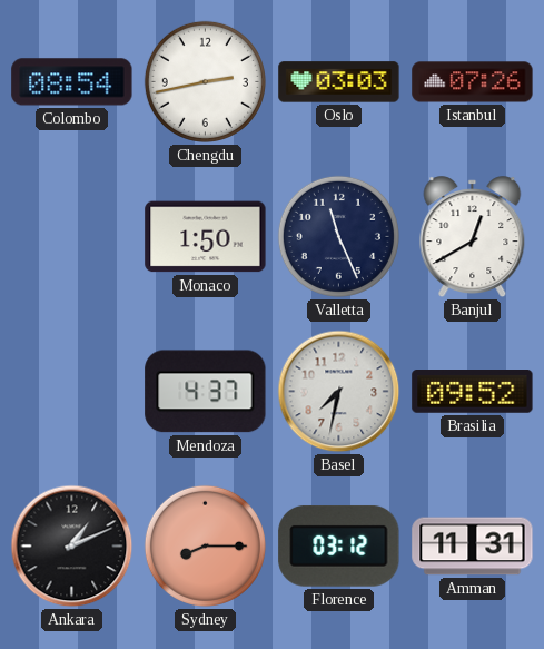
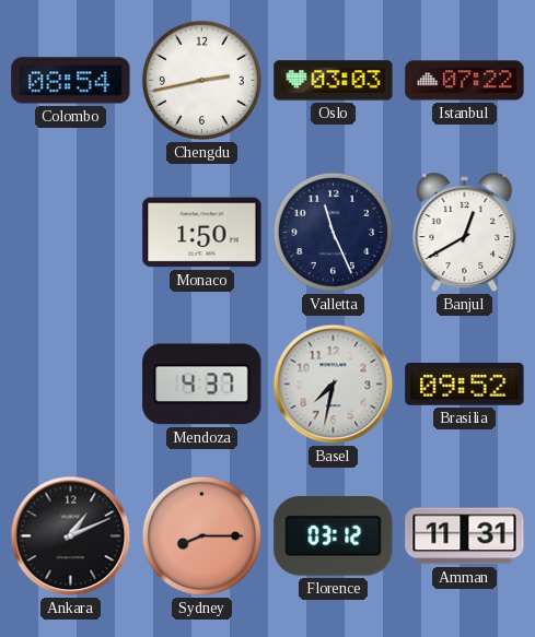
Istanbul: 07:26 -> 07:22
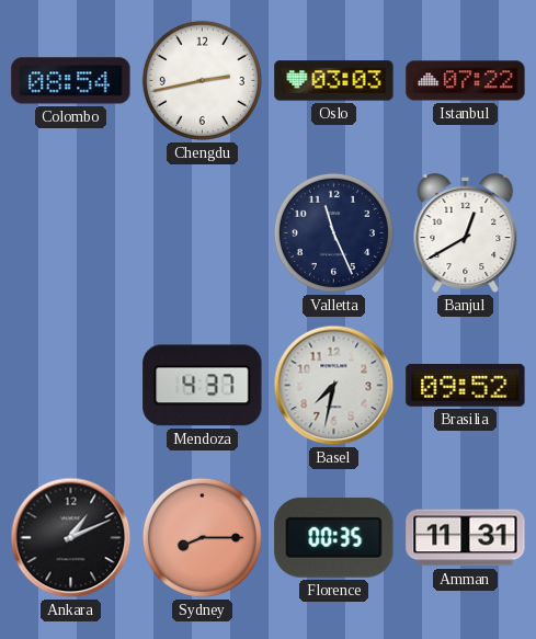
Monaco: 1:50 -> none
Florence: 03:12 -> 00:35
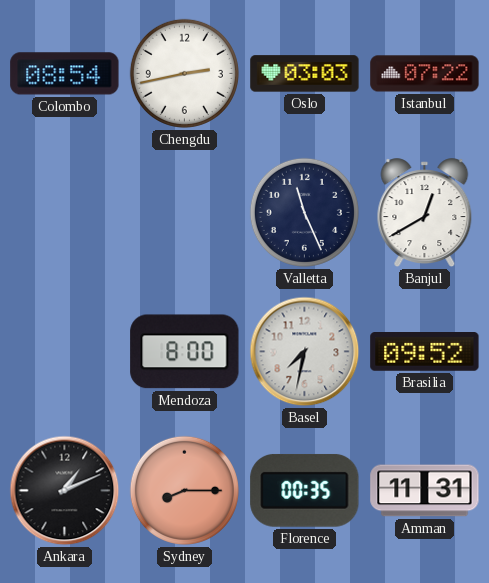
Mendoza: 4:37 -> 8:00
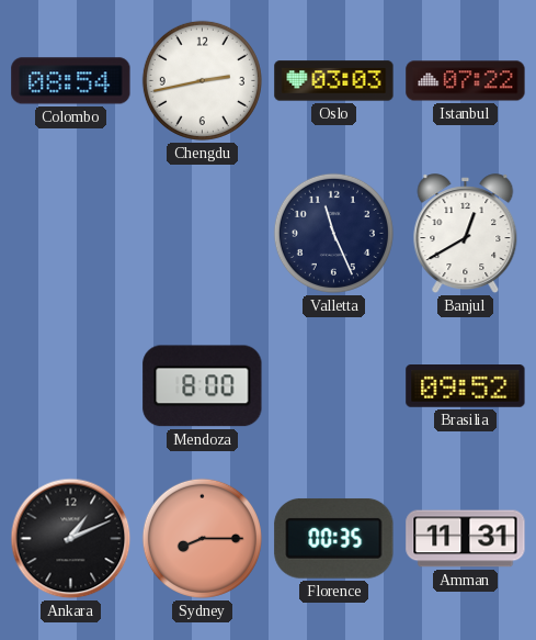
Basel: 7:32 -> none
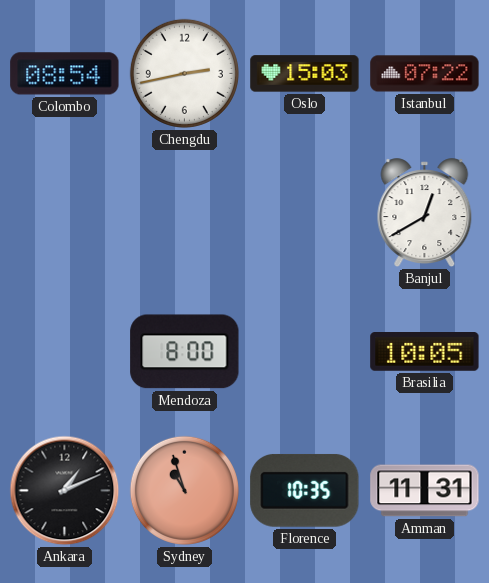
Oslo: 03:03 -> 15:03
Valletta: 11:26 -> none
Brasilia: 09:52 -> 10:05
Sydney: 8:15 -> 10:57
Florence: 00:35 -> 10:35
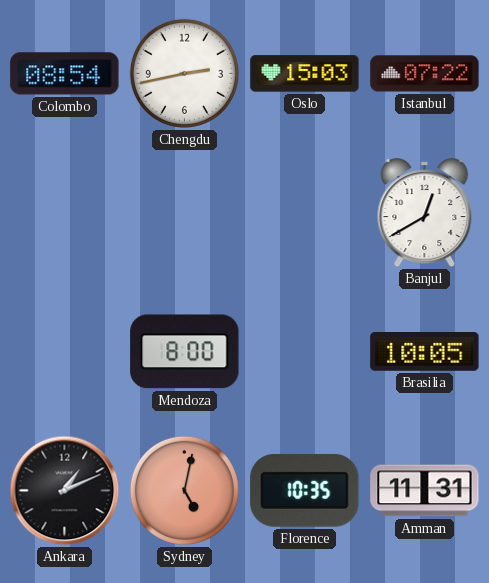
Sydney: 10:57 -> 5:02
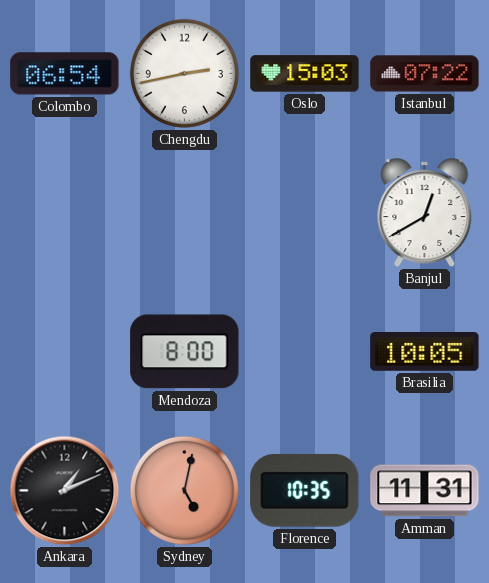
Colombo: 08:54 -> 06:54
